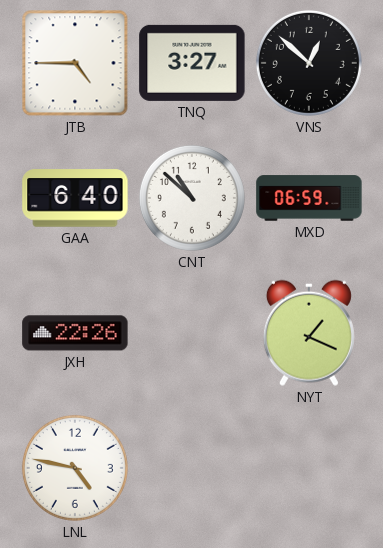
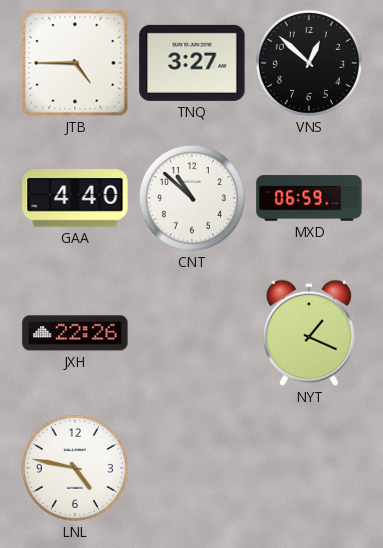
GAA: 6:40 -> 4:40
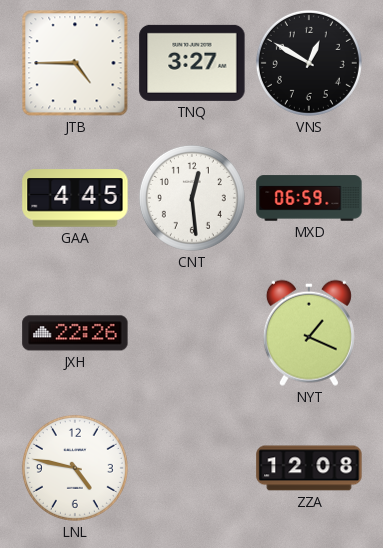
VNS: 12:52 -> 12:50
GAA: 4:40 -> 4:45
CNT: 10:52 -> 12:29
ZZA: none -> 12:08
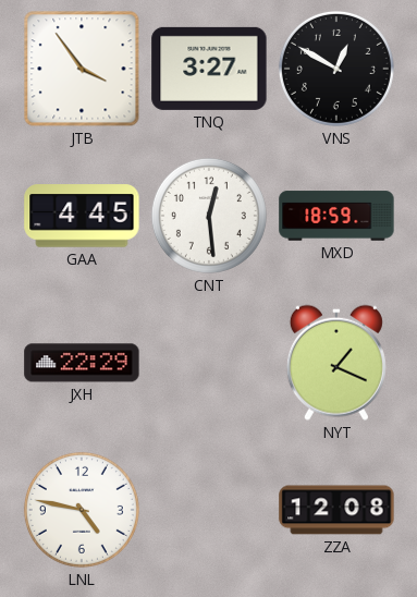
JTB: 4:45 -> 3:54
MXD: 06:59 -> 18:59
JXH: 22:26 -> 22:29
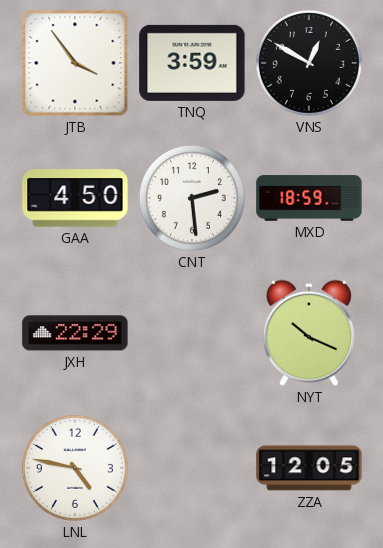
TNQ: 3:27 -> 3:59
GAA: 4:45 -> 4:50
CNT: 12:29 -> 2:29
NYT: 1:19 -> 10:19
ZZA: 12:08 -> 12:05
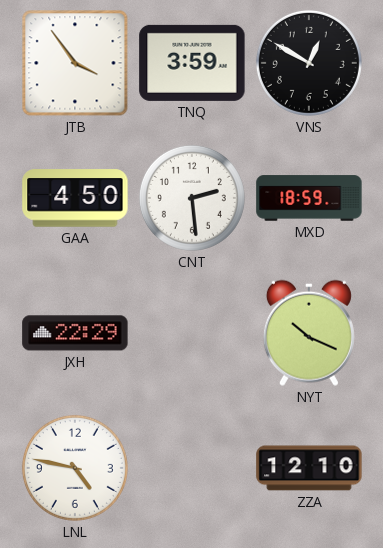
ZZA: 12:05 -> 12:10
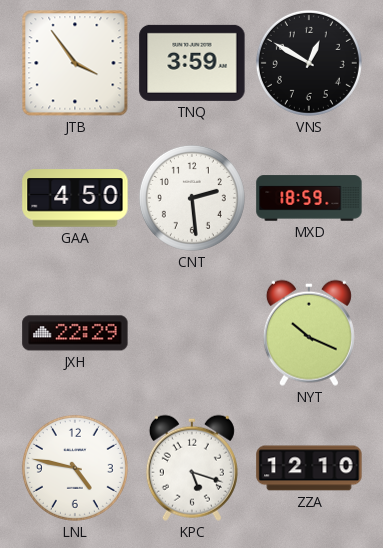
KPC: none -> 5:18
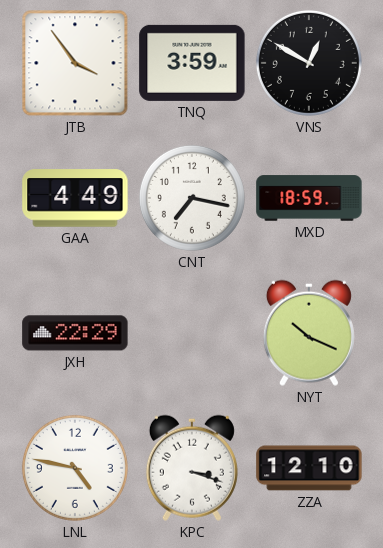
GAA: 4:50 -> 4:49
CNT: 2:29 -> 7:17
KPC: 5:18 -> 3:18
